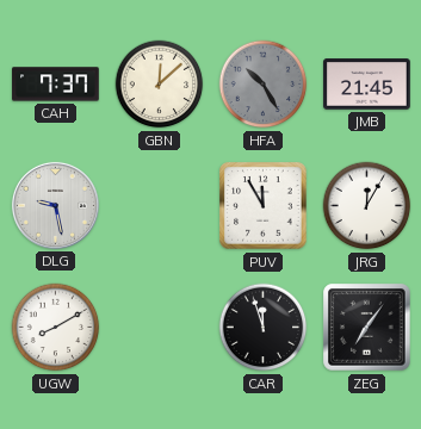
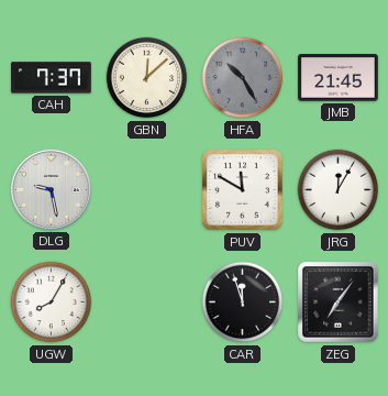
PUV: 11:55 -> 11:50
UGW: 8:10 -> 8:05
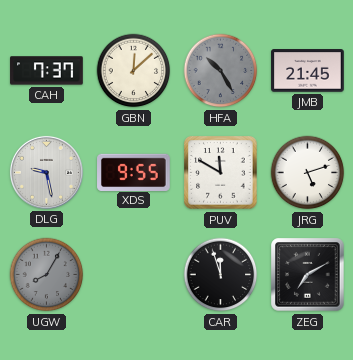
XDS: none -> 9:55
JRG: 12:05 -> 5:12
UGW dial: white -> grey
ZEG: 7:06 -> 7:10
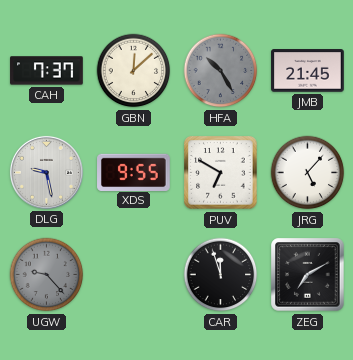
PUV: 11:50 -> 6:50
JRG: 5:12 -> 5:07
UGW: 8:05 -> 9:23
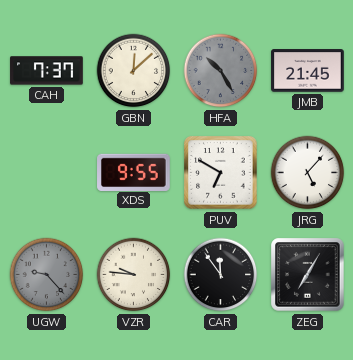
DLG: 9:28 -> none
VZR: none -> 9:46
CAR: 11:57 -> 11:54
ZEG: 7:10 -> 7:05
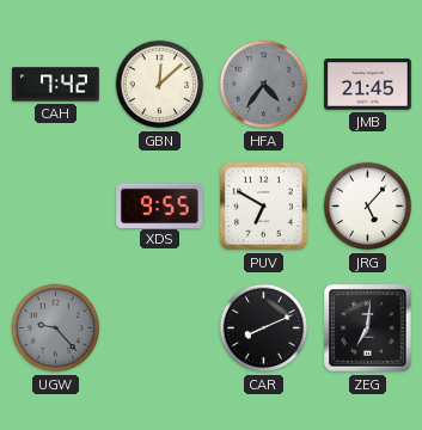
CAH: 7:37 -> 7:42
HFA: 10:25 -> 4:36
VZR: 9:46 -> none
CAR: 11:54 -> 8:11
ZEG: 7:05 -> 7:01
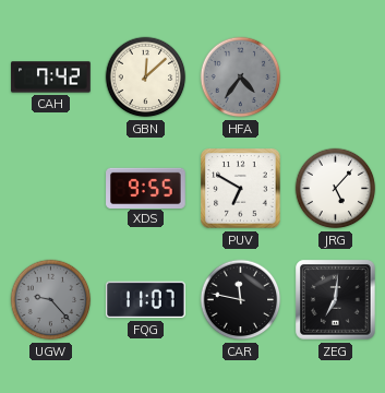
JMB: 21:45 -> none
FQG: none -> 11:07
CAR: 8:11 -> 11:47
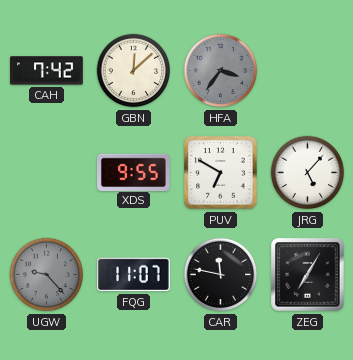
HFA: 4:36 -> 3:36
ZEG: 7:01 -> 7:05
